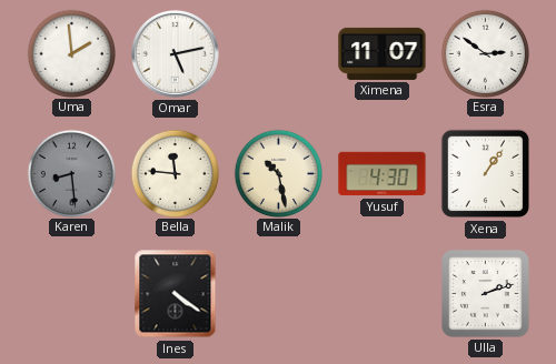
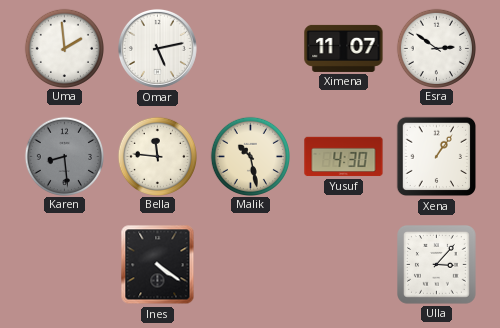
Ulla: 2:12 -> 3:07
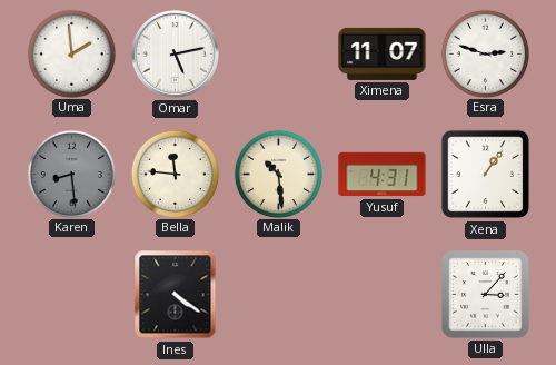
Esra: 2:51 -> 2:48
Malik: 10:28 -> 10:29
Yusuf: 4:30 -> 4:31
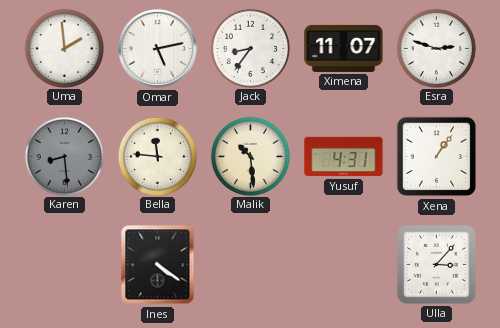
Jack: none -> 8:36
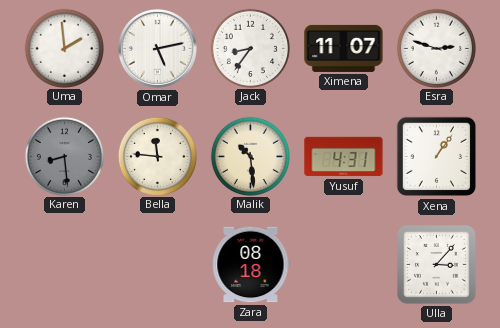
Ines: 4:21 -> none
Zara: none -> 08:18
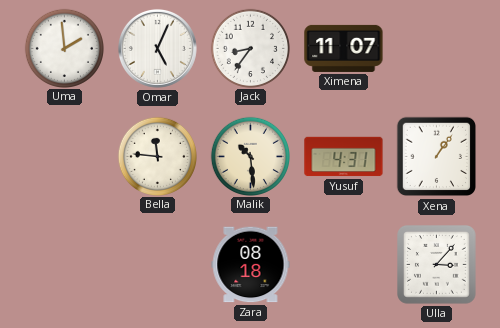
Omar: 5:13 -> 5:04
Esra: 2:48 -> none
Karen: 8:29 -> none
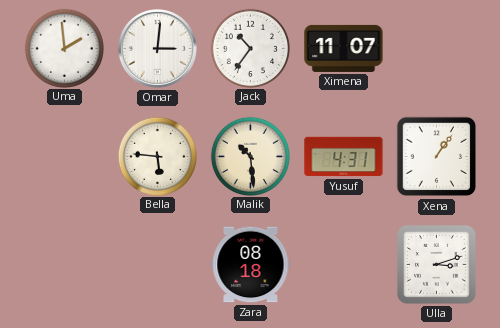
Omar: 5:04 -> 3:01
Jack: 8:36 -> 10:36
Bella: 11:46 -> 5:46
Ulla: 3:07 -> 3:12
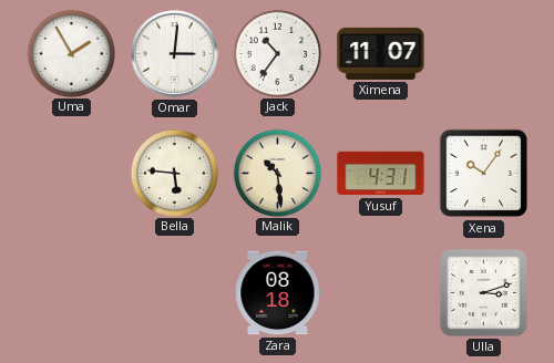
Uma: 1:59 -> 1:55
Xena: 1:06 -> 10:06
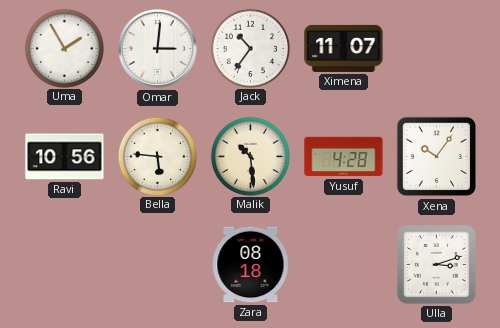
Ravi: none -> 10:56
Yusuf: 4:31 -> 4:28
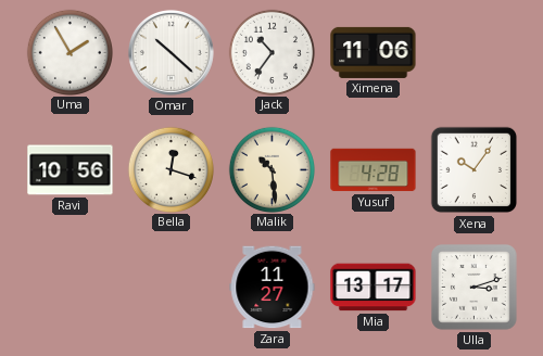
Omar: 3:01 -> 10:22
Ximena: 11:07 -> 11:06
Bella: 5:46 -> 12:18
Zara: 08:18 -> 11:27
Mia: none -> 13:17
